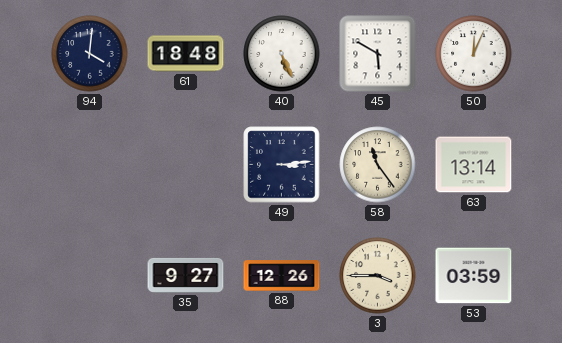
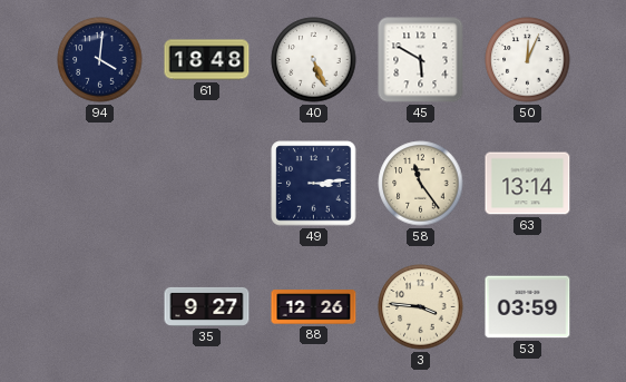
3: 3:45 -> 3:46
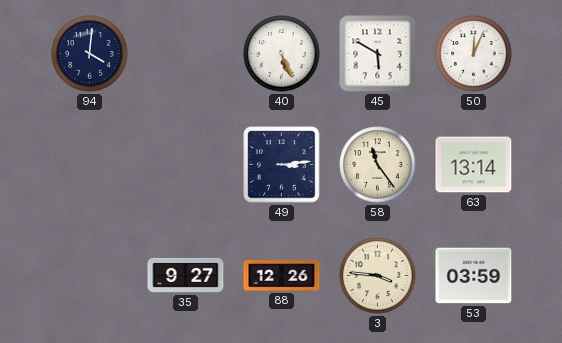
61: 18:48 -> none
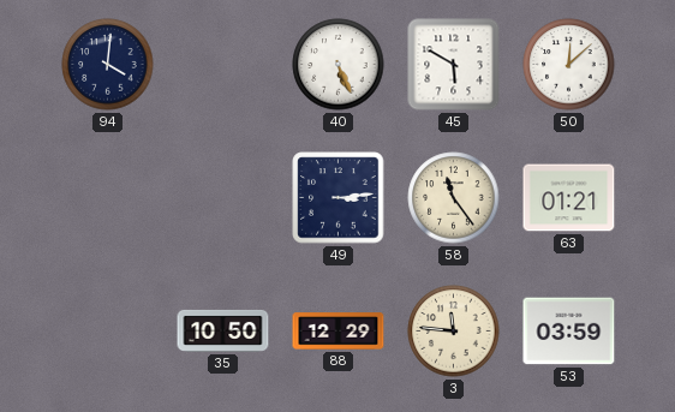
50: 12:04 -> 12:08
63: 13:14 -> 01:21
35: 9:27 -> 10:50
88: 12:26 -> 12:29
3: 3:46 -> 11:46
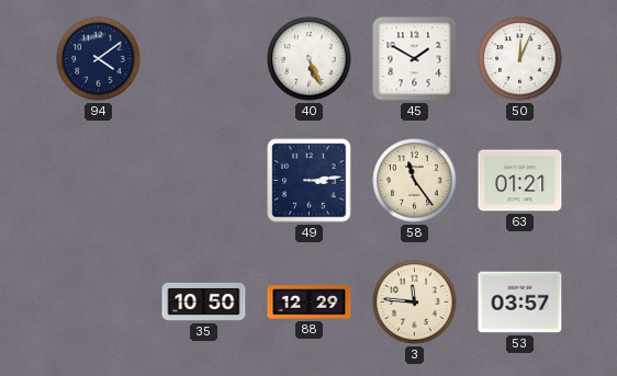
94: 4:01 -> 4:09
45: 5:50 -> 1:50
50: 12:08 -> 12:04
53: 03:59 -> 03:57
